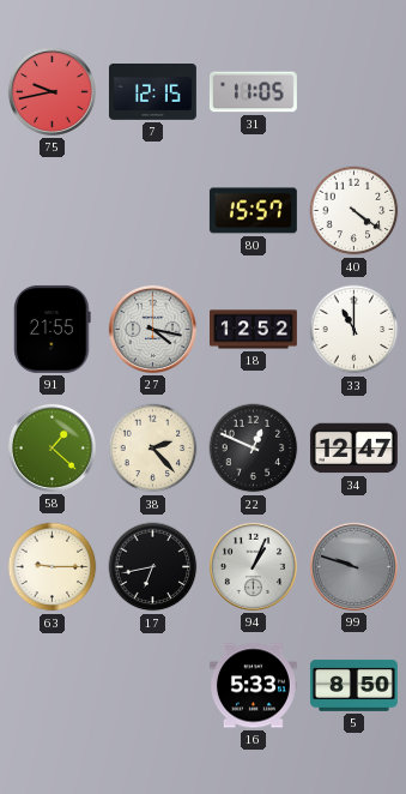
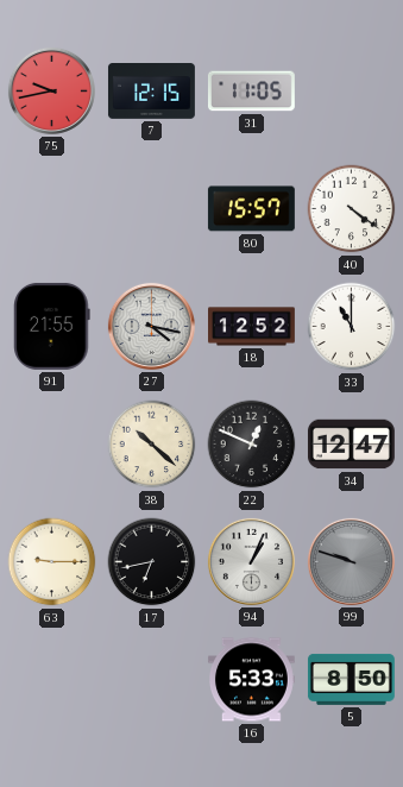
58: 1:22 -> none
38: 2:23 -> 10:22
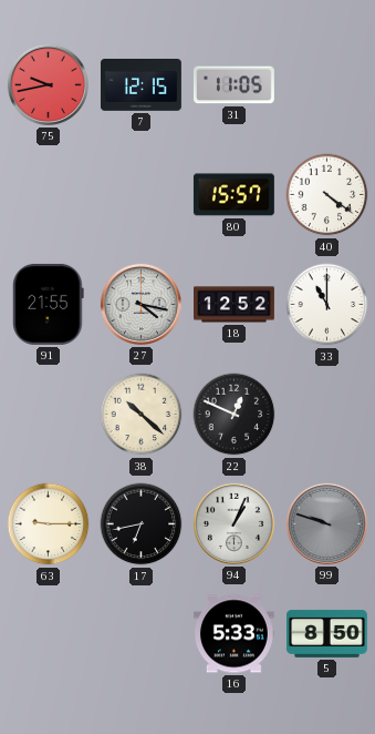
34: 12:47 -> none
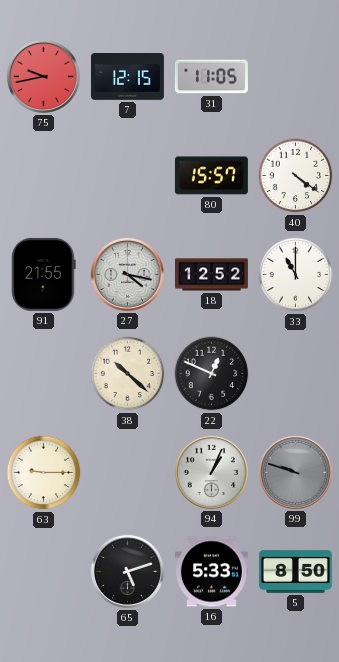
17: 6:43 -> none
65: none -> 5:12
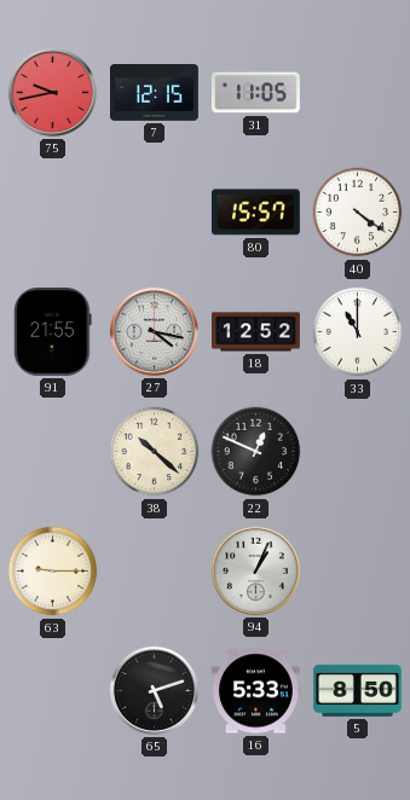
99: 9:48 -> none
